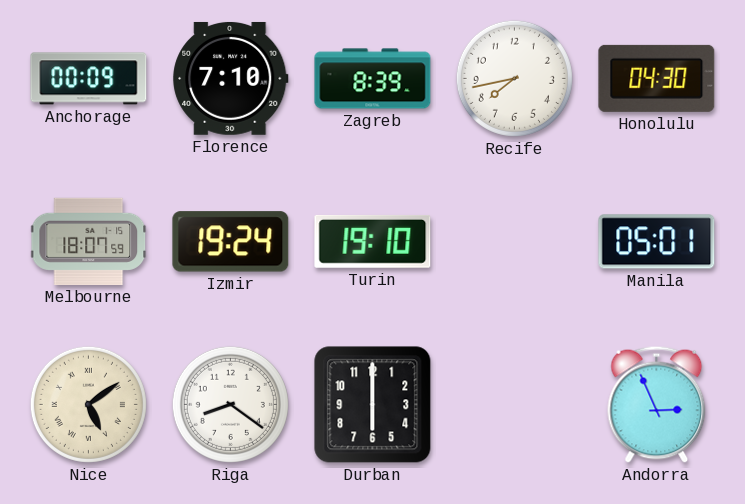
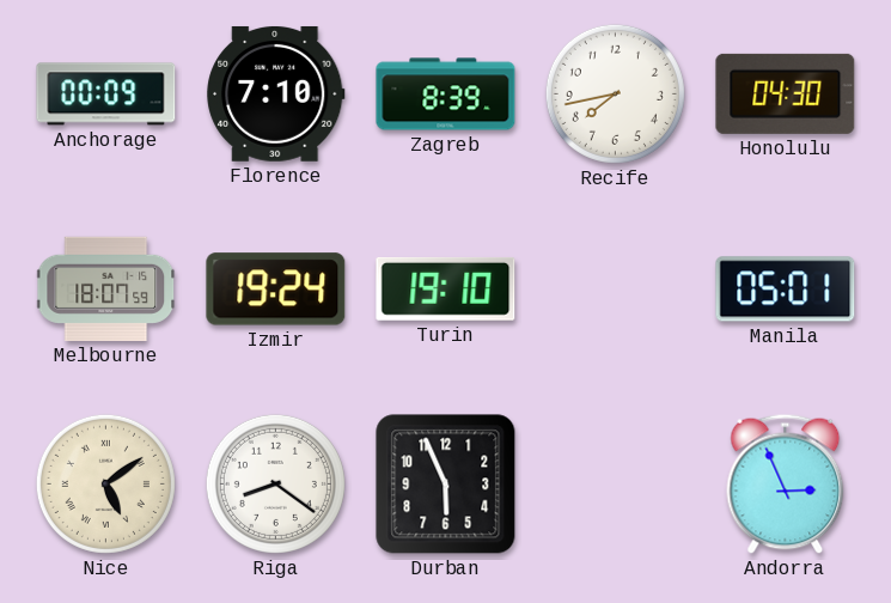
Durban: 6:00 -> 5:56
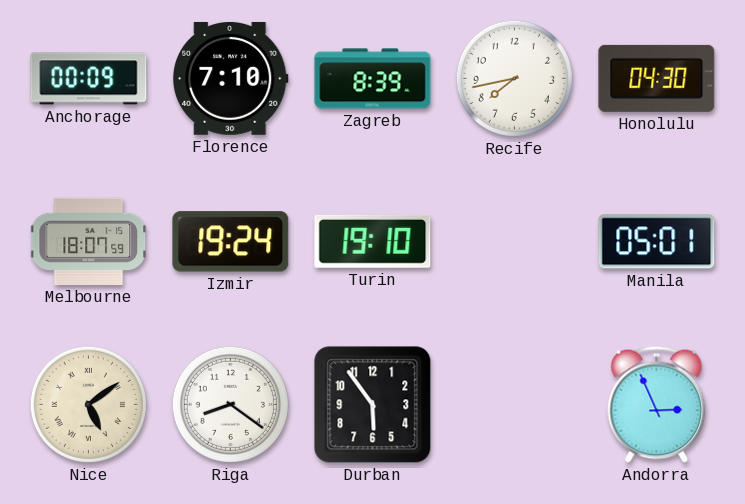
Durban: 5:56 -> 5:54
